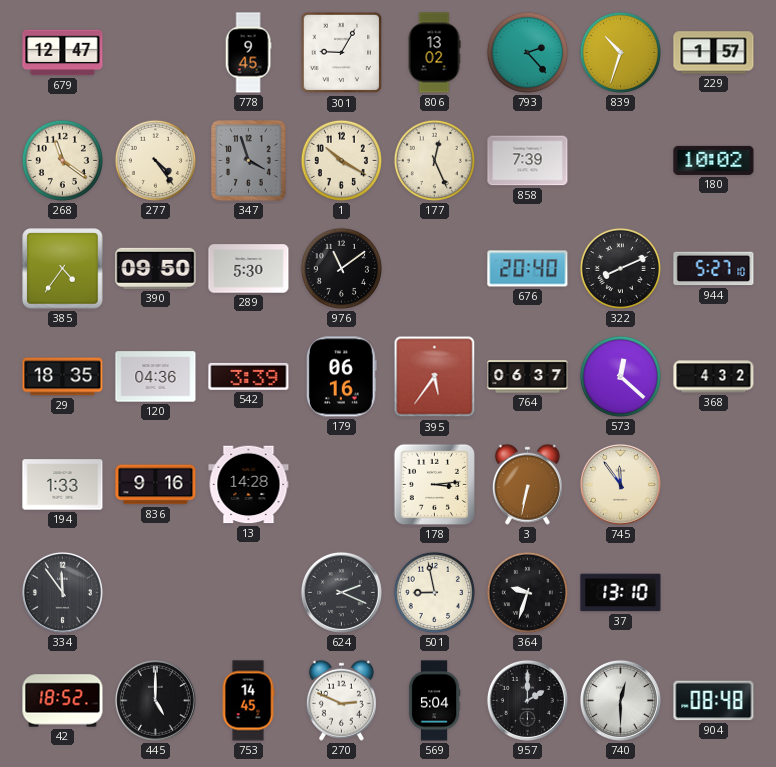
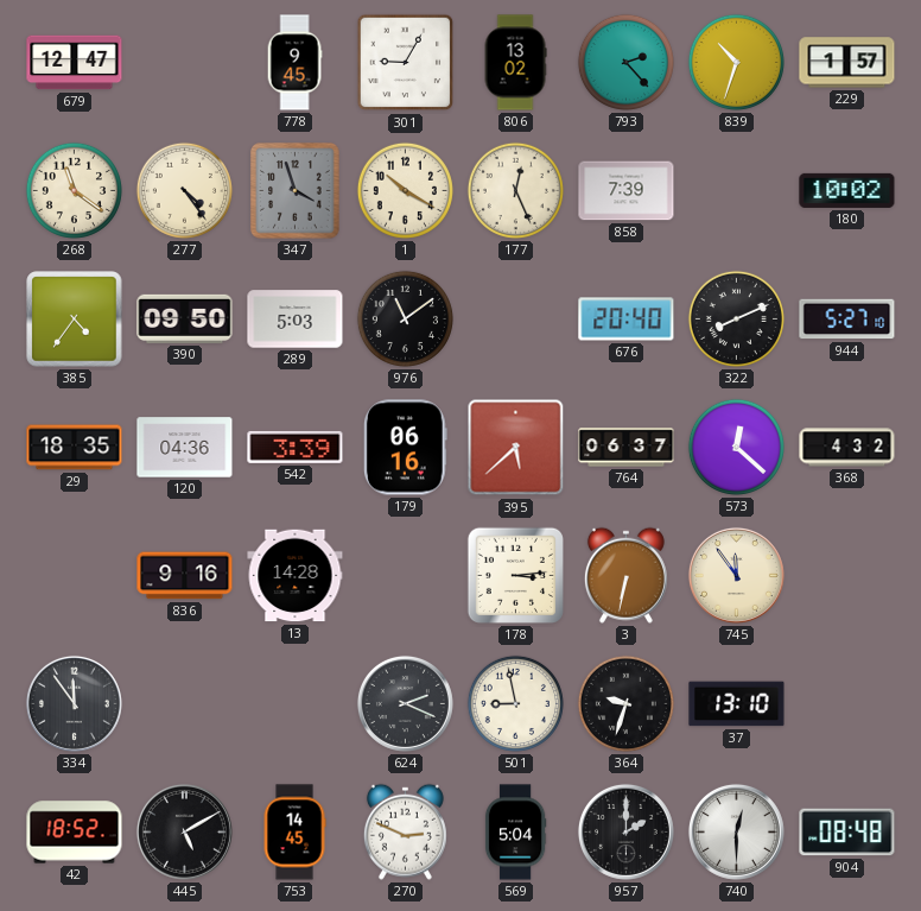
289: 5:30 -> 5:03
395: 5:36 -> 5:38
194: 1:33 -> none
445: 5:00 -> 5:10
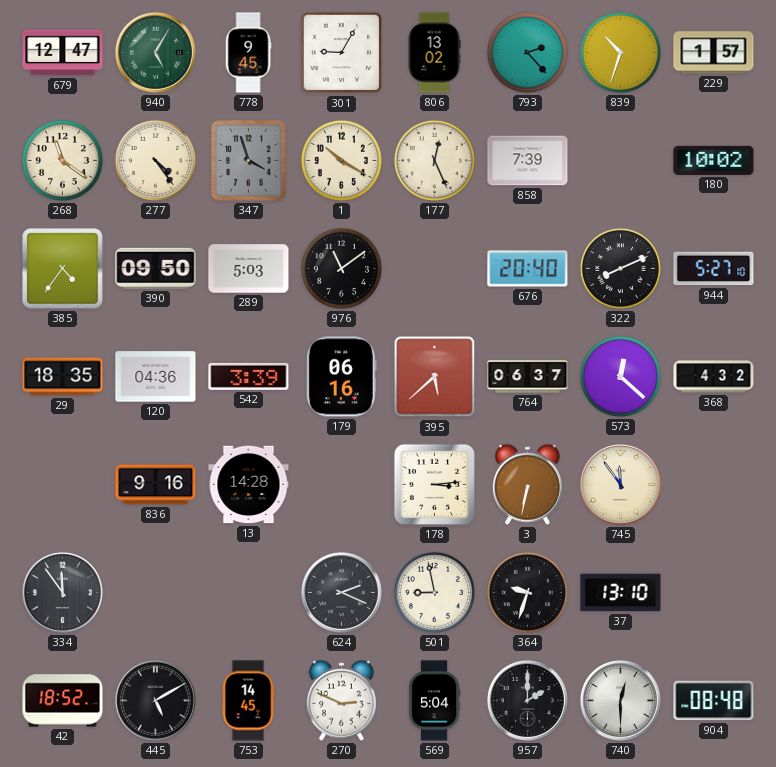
940: none -> 5:05
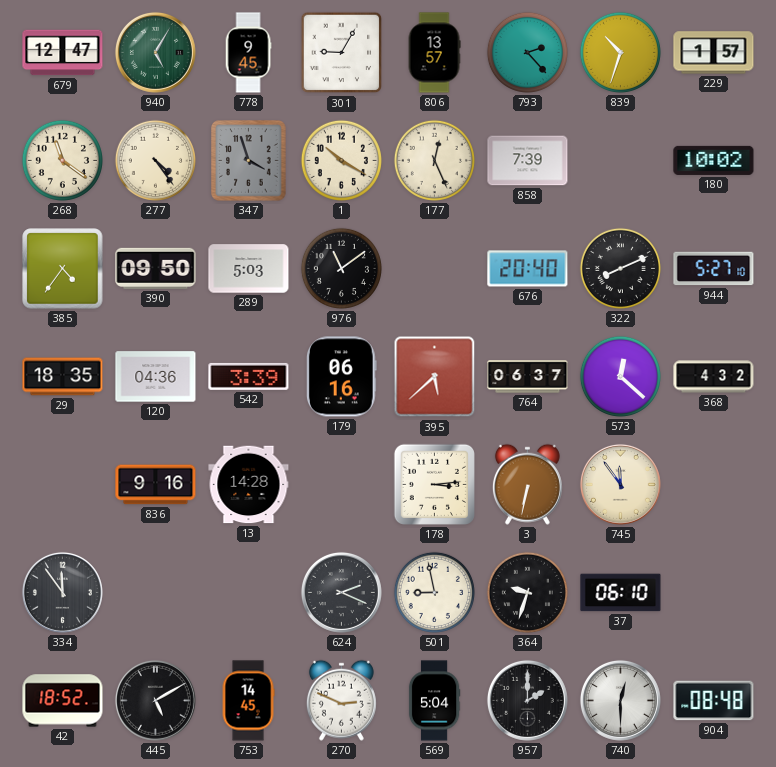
806: 13:02 -> 13:57
37: 13:10 -> 06:10
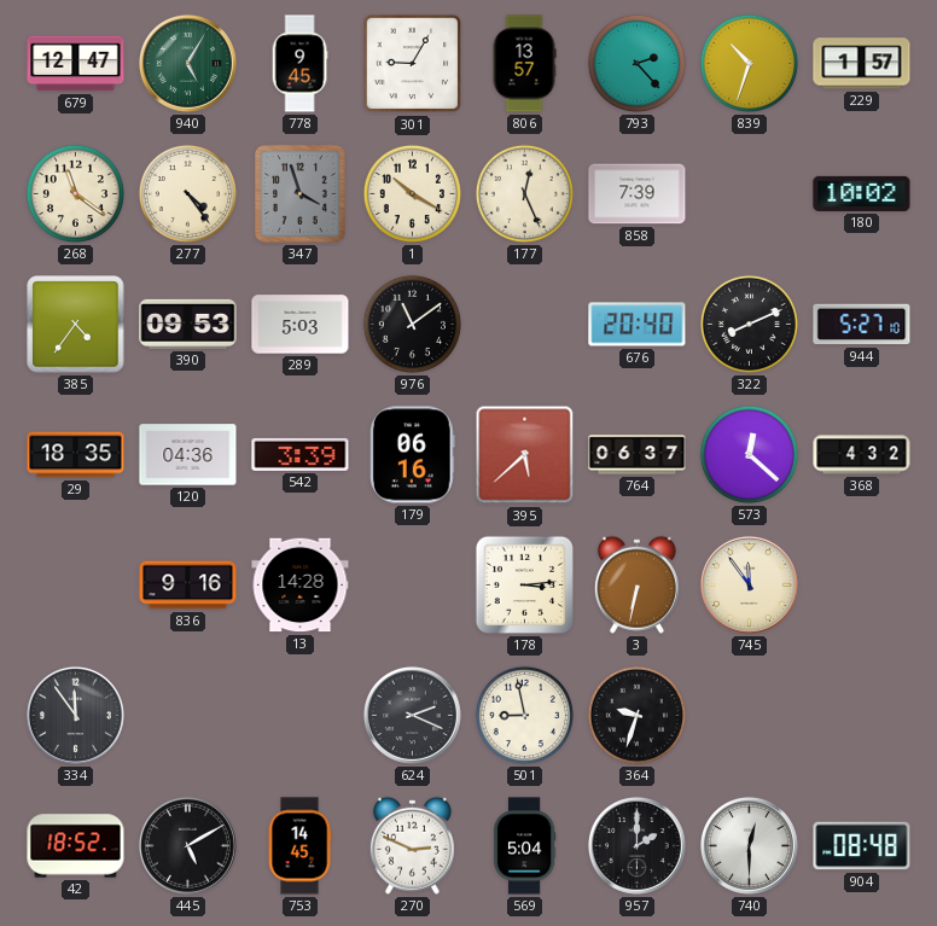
390: 09:50 -> 09:53
37: 06:10 -> none
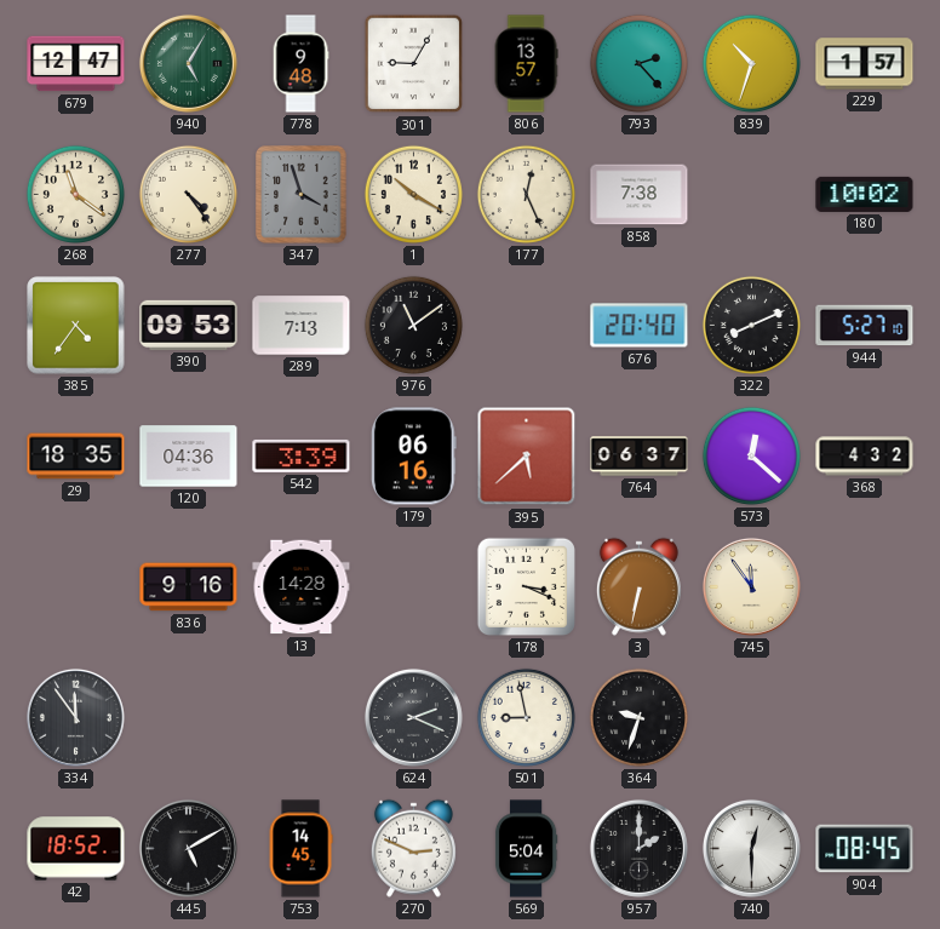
778: 9:45 -> 9:48
858: 7:39 -> 7:38
289: 5:03 -> 7:13
178: 3:14 -> 3:19
904: 08:48 -> 08:45
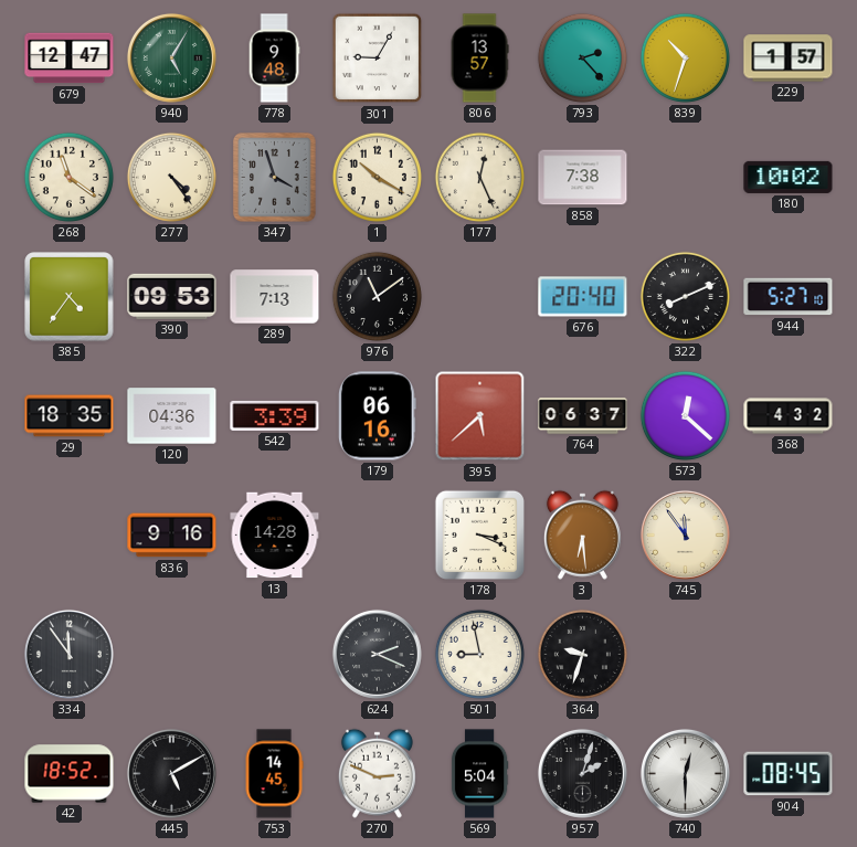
3: 6:32 -> 6:29
957: 2:00 -> 2:03
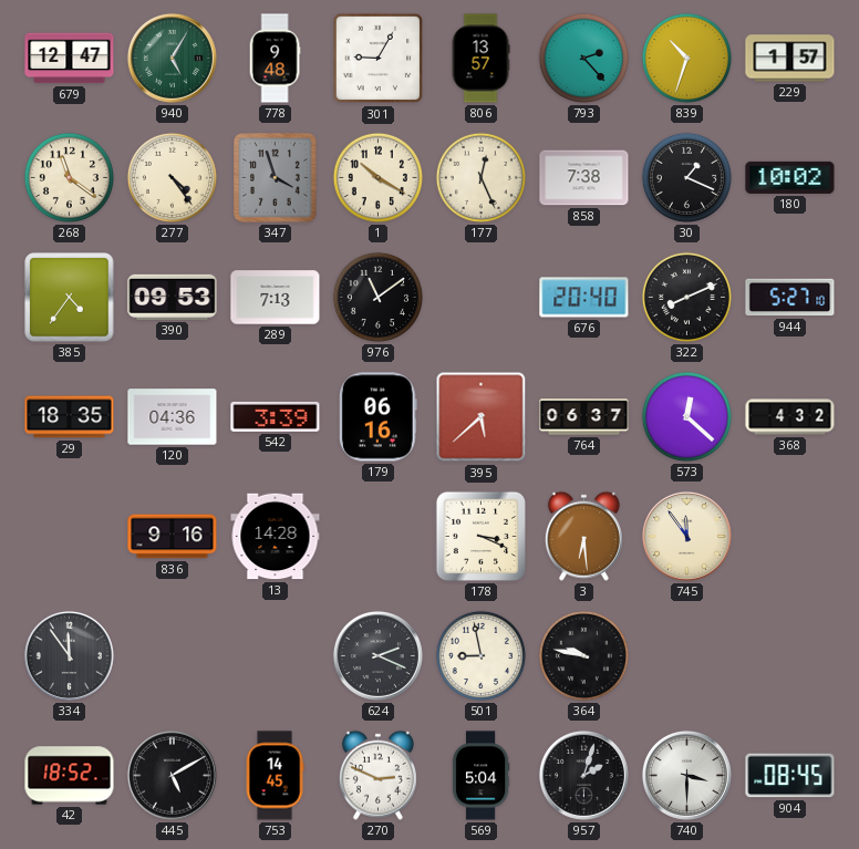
30: none -> 1:19
364: 9:33 -> 9:47
740: 12:30 -> 3:30
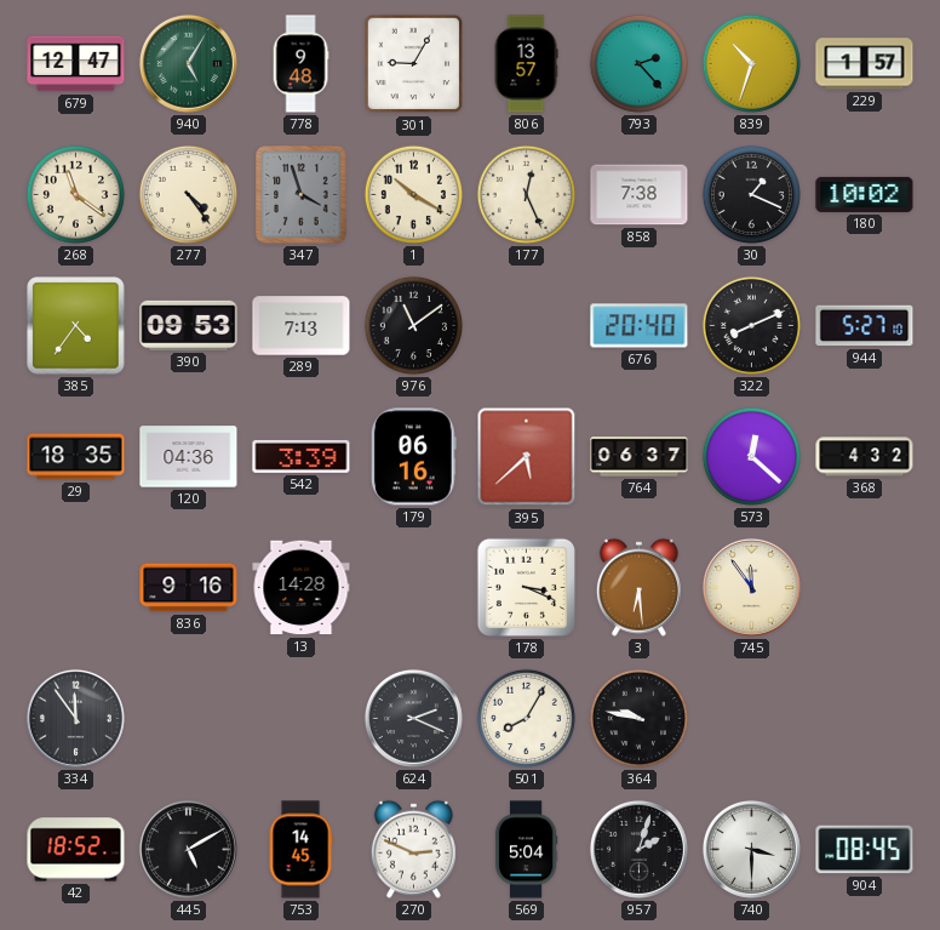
501: 8:58 -> 8:05
